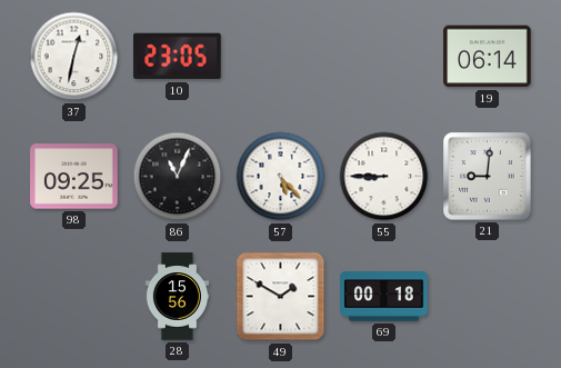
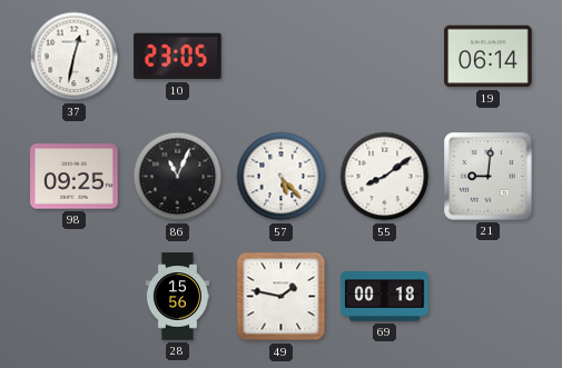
55: 8:45 -> 8:09
49: 1:50 -> 1:47
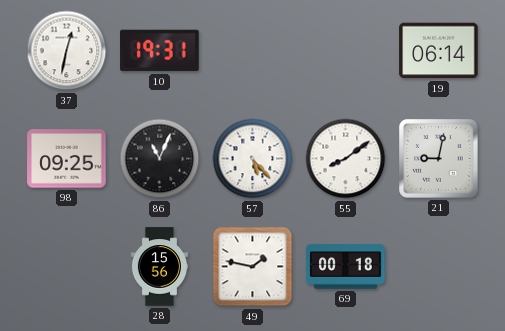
10: 23:05 -> 19:31
21: 9:01 -> 9:02
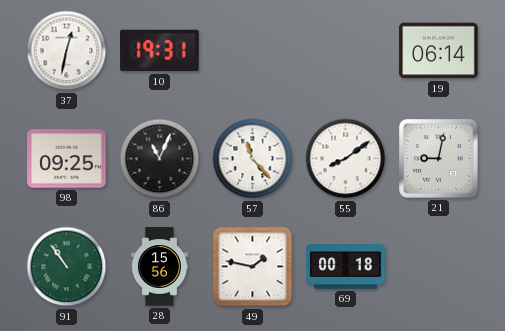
57: 5:23 -> 11:23
91: none -> 10:54
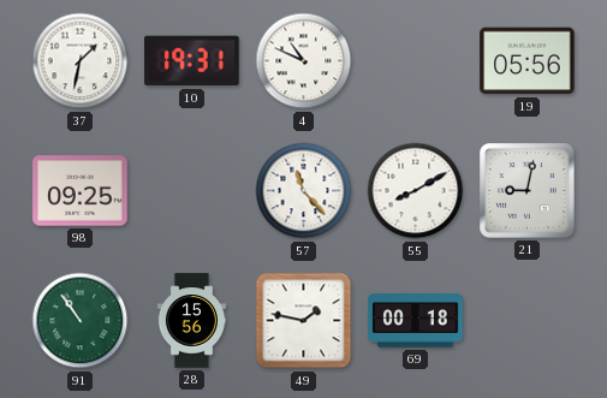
37: 12:32 -> 1:32
4: none -> 10:49
19: 06:14 -> 05:56
86: 11:04 -> none
55: 8:09 -> 8:10
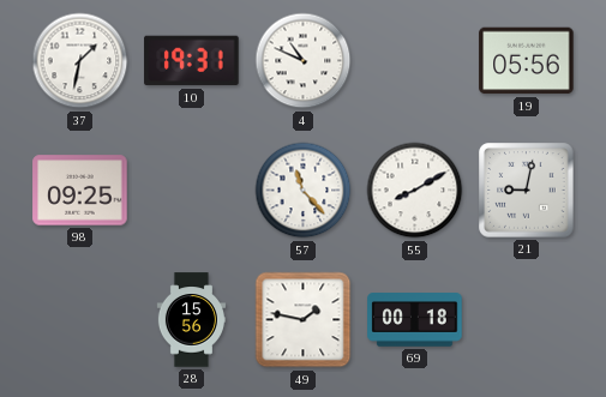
91: 10:54 -> none
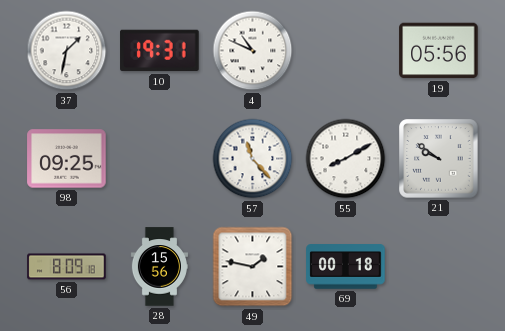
21: 9:02 -> 9:51
56: none -> 8:09
